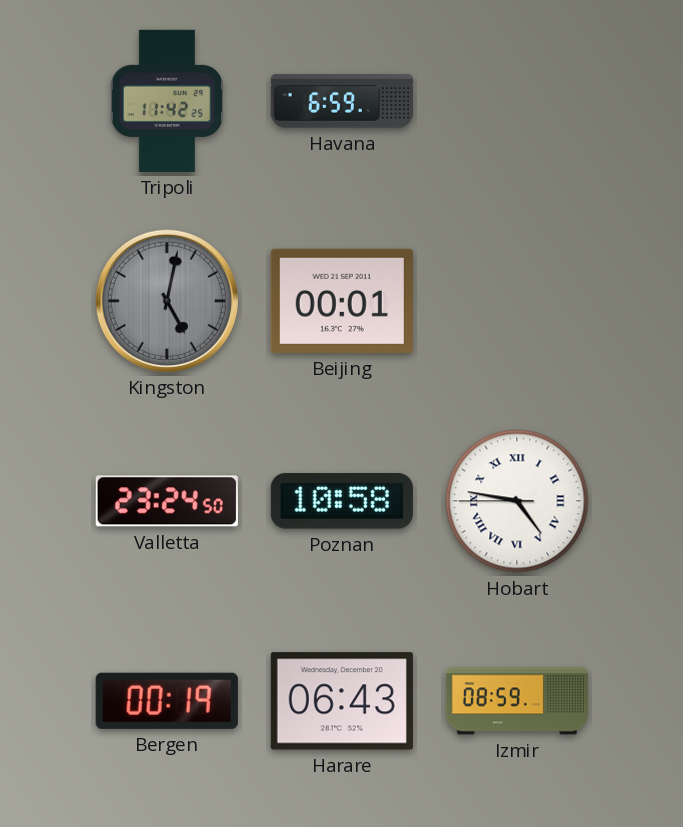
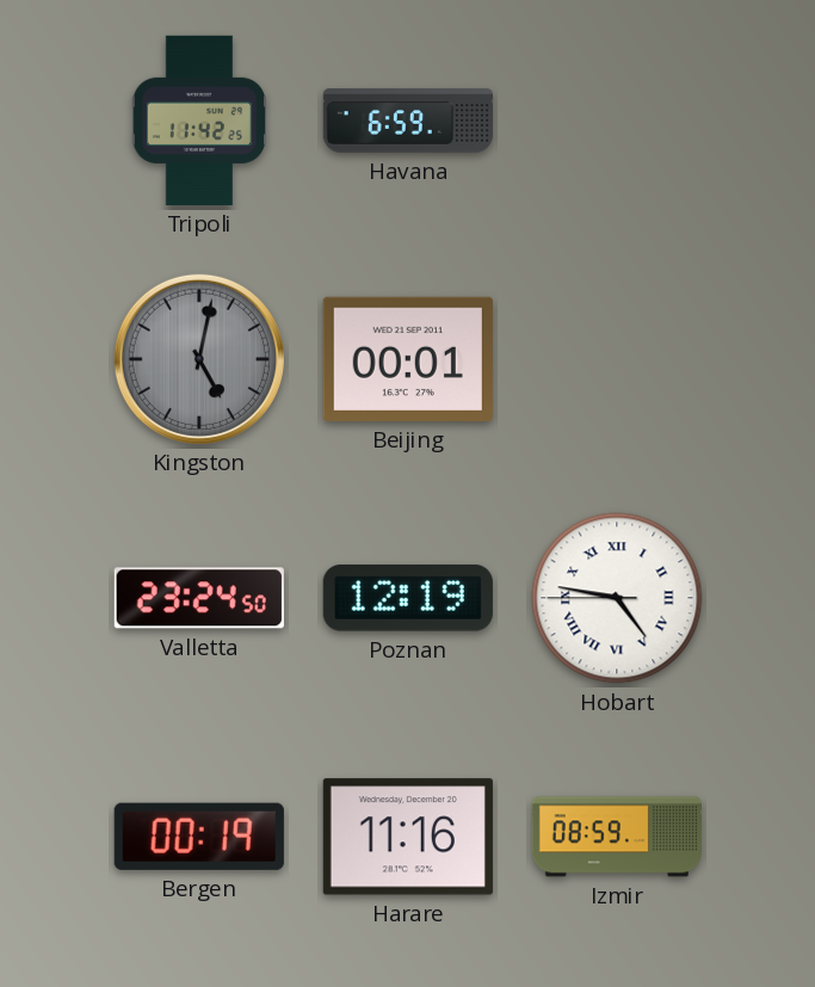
Poznan: 10:58 -> 12:19
Harare: 06:43 -> 11:16
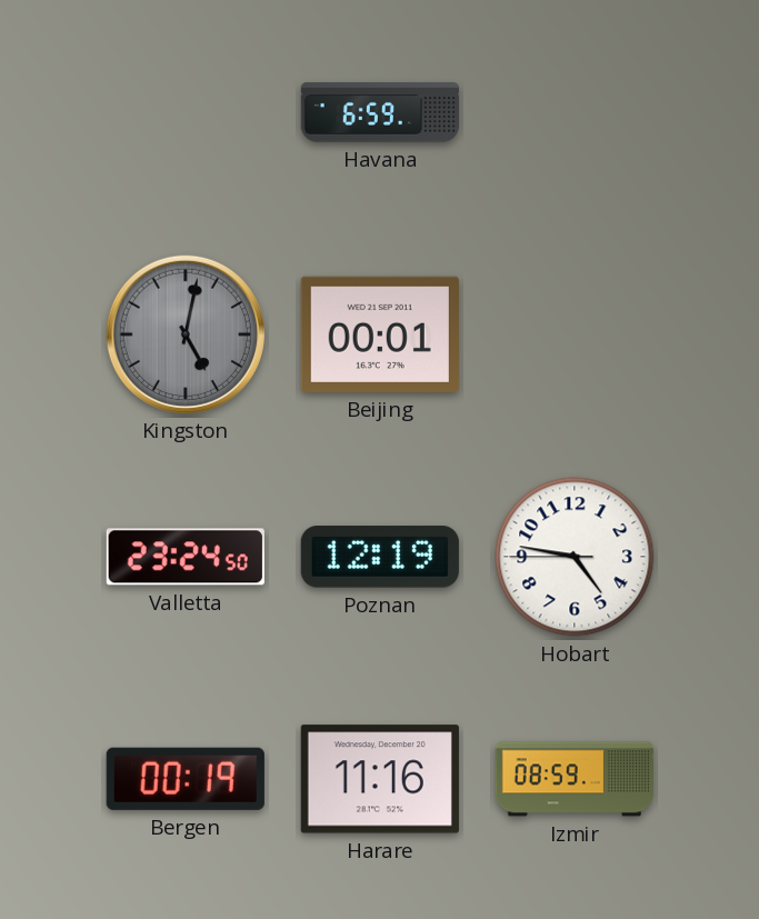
Tripoli: 11:42 -> none
Hobart numerals: Roman -> Arabic
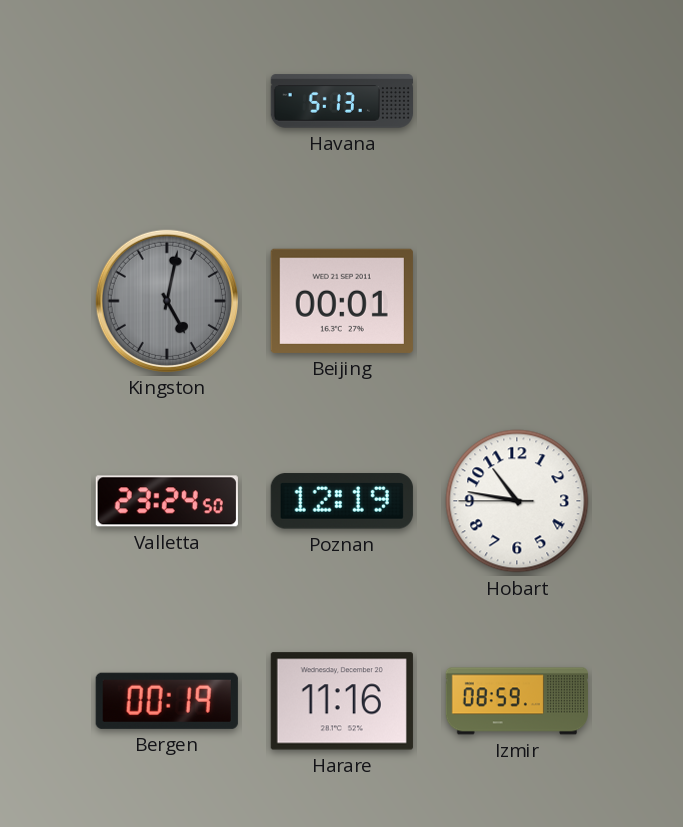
Havana: 6:59 -> 5:13
Hobart: 4:46 -> 10:46
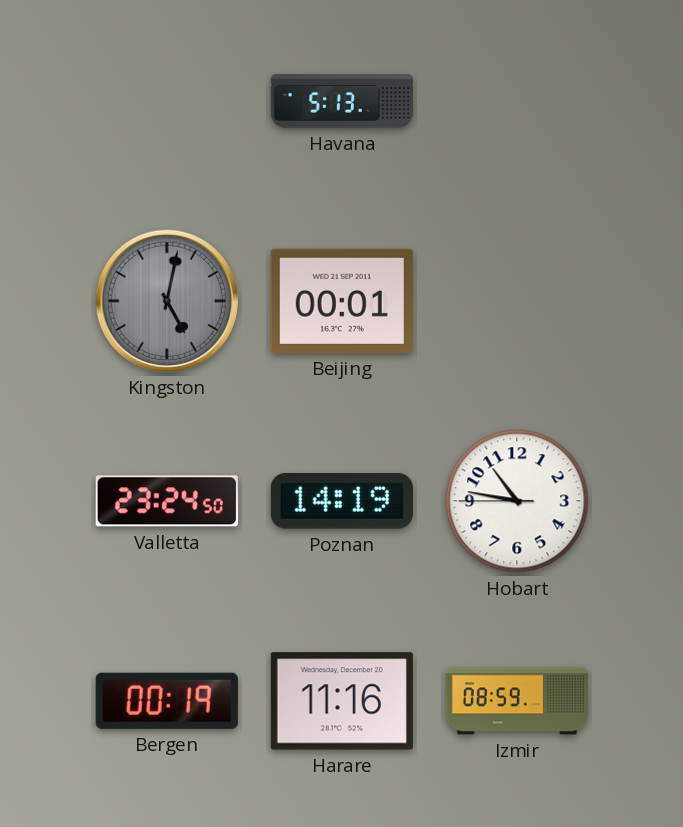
Poznan: 12:19 -> 14:19
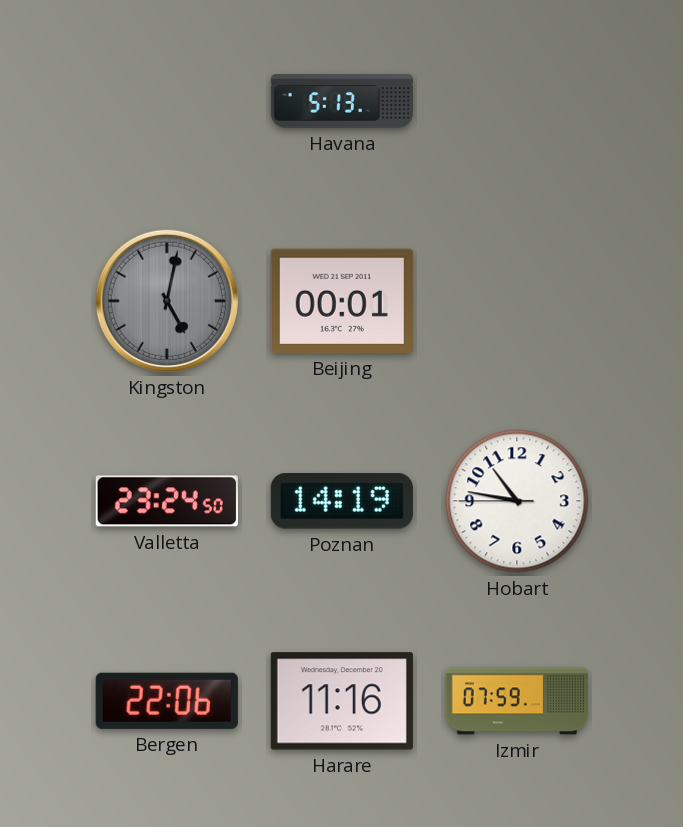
Bergen: 00:19 -> 22:06
Izmir: 08:59 -> 07:59
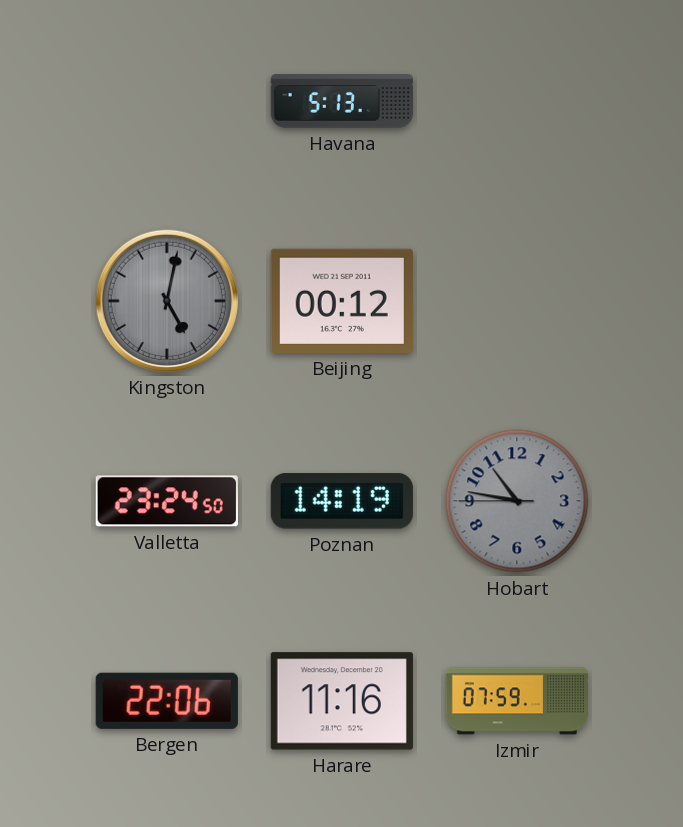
Beijing: 00:01 -> 00:12
Hobart dial: white -> grey
